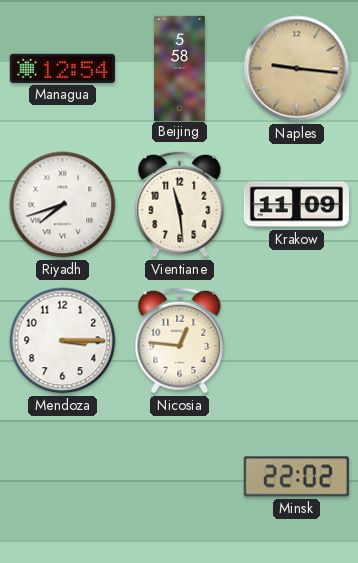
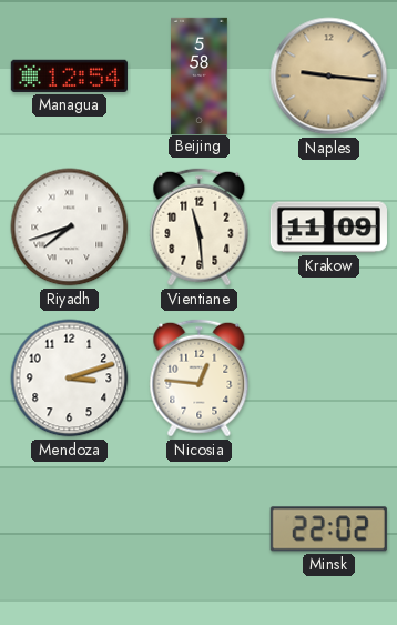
Mendoza: 3:15 -> 3:12
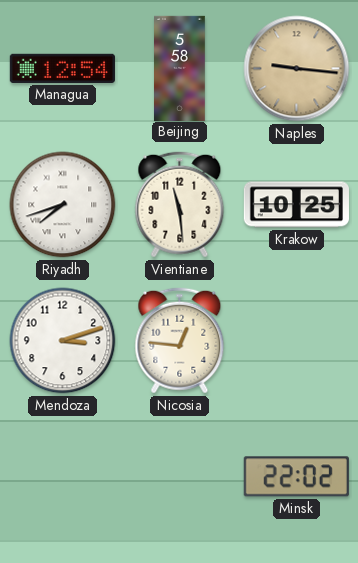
Krakow: 11:09 -> 10:25
